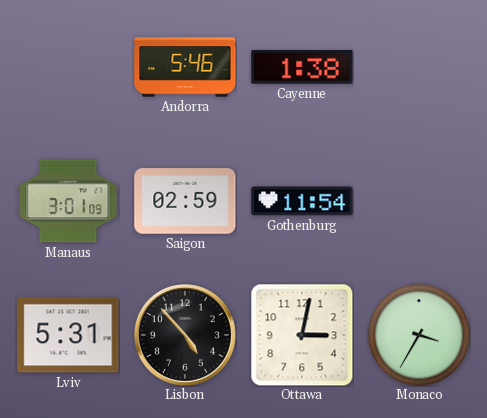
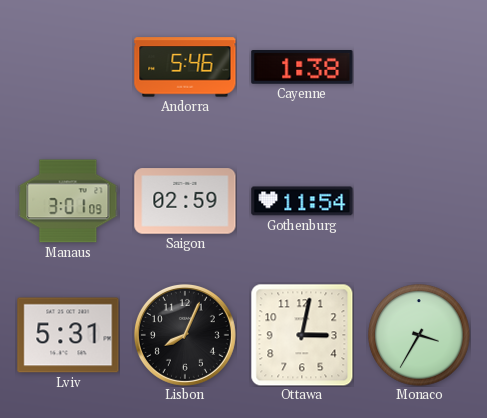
Lisbon: 4:53 -> 8:04
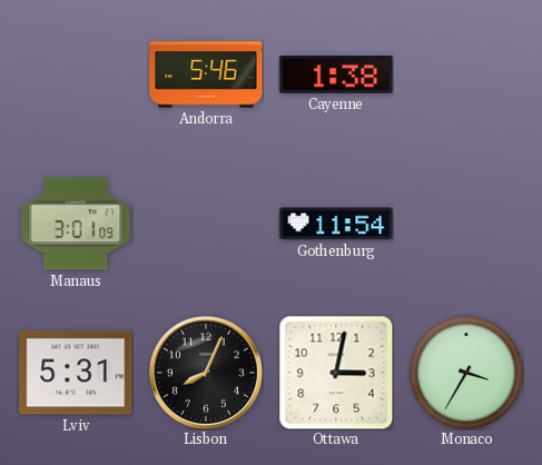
Saigon: 02:59 -> none
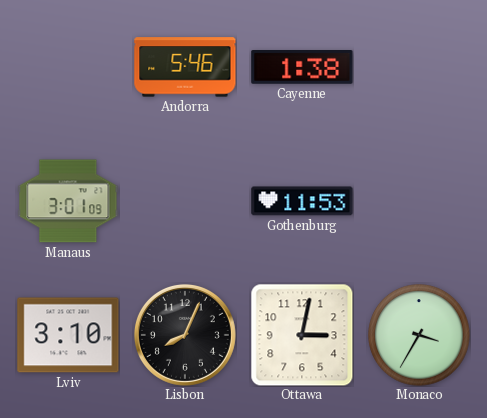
Gothenburg: 11:54 -> 11:53
Lviv: 5:31 -> 3:10
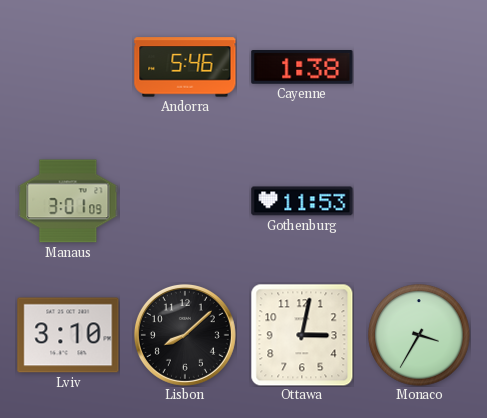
Lisbon: 8:04 -> 8:08
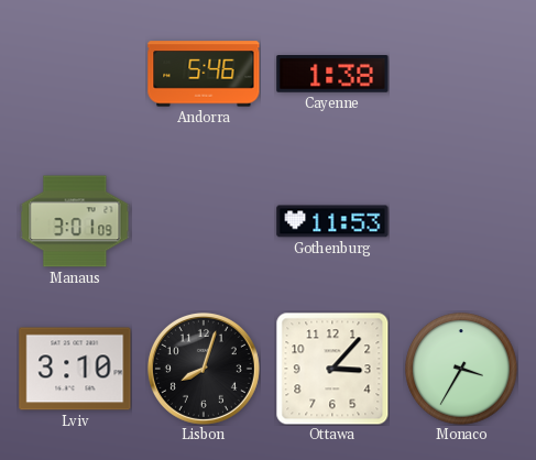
Lisbon: 8:08 -> 8:03
Ottawa: 3:02 -> 3:07
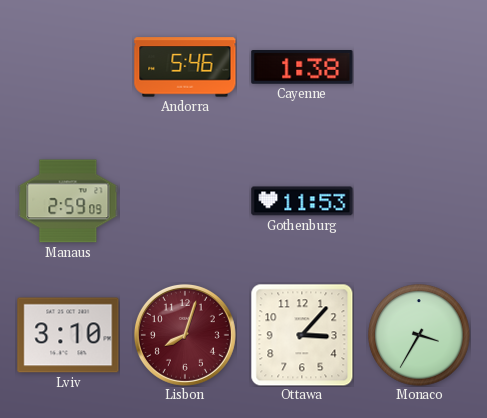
Manaus: 3:01 -> 2:59
Lisbon dial: black -> burgundy
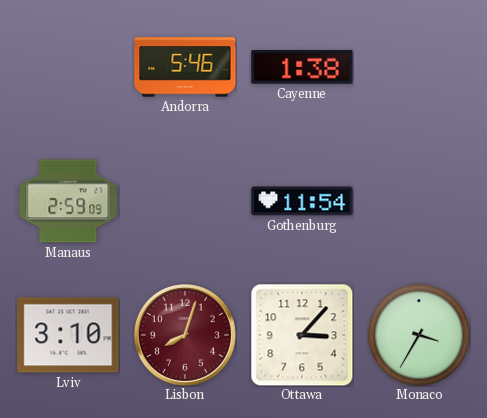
Gothenburg: 11:53 -> 11:54
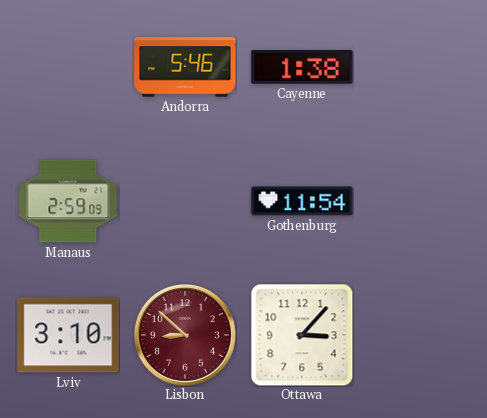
Lisbon: 8:03 -> 8:52
Monaco: 3:35 -> none
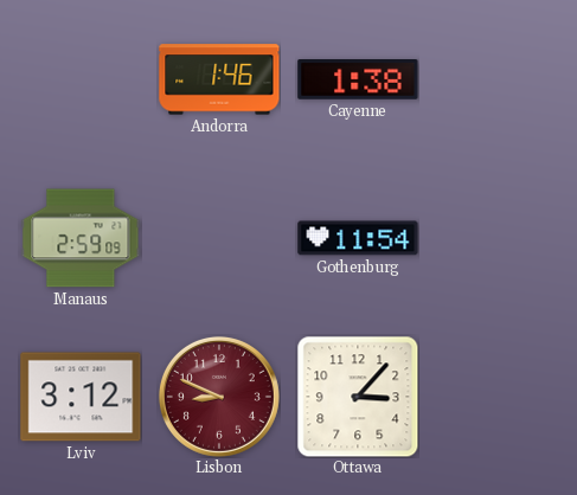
Andorra: 5:46 -> 1:46
Lviv: 3:10 -> 3:12
Lisbon: 8:52 -> 8:49
